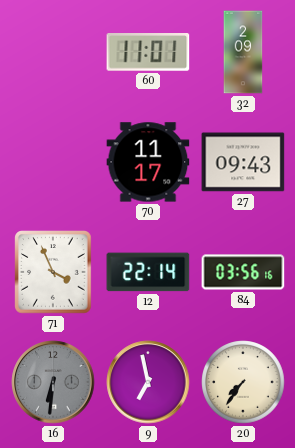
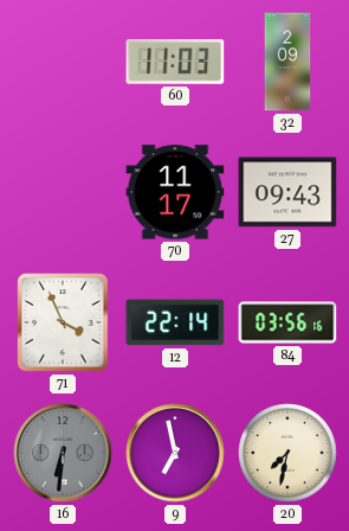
60: 11:01 -> 11:03
20: 7:36 -> 7:32
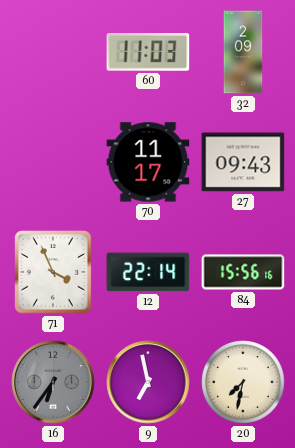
84: 03:56 -> 15:56
16: 6:31 -> 6:36
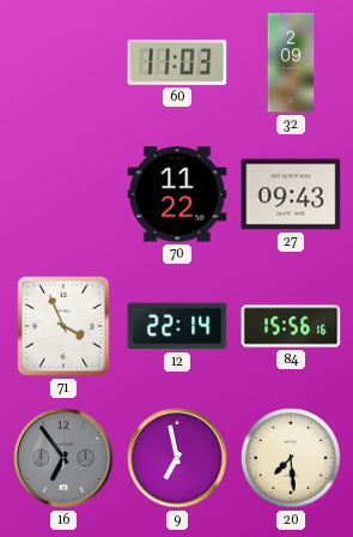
70: 11:17 -> 11:22
16: 6:36 -> 6:54
20: 7:32 -> 7:29
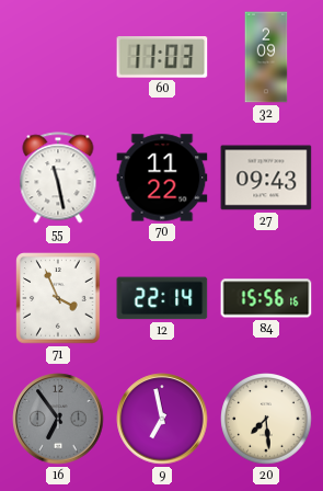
55: none -> 11:28
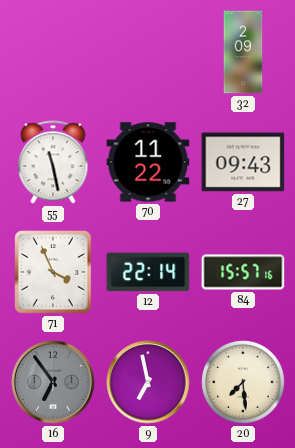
60: 11:03 -> none
84: 15:56 -> 15:57
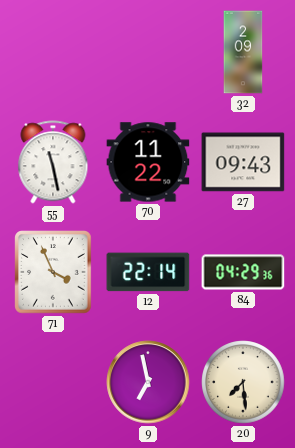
84: 15:57 -> 04:29
16: 6:54 -> none
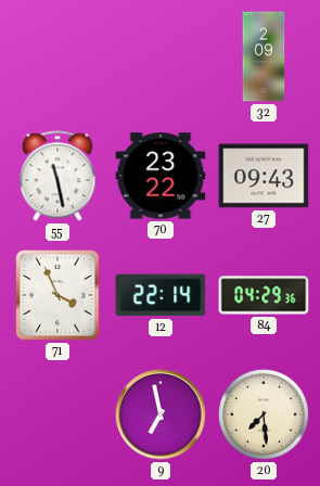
70: 11:22 -> 23:22
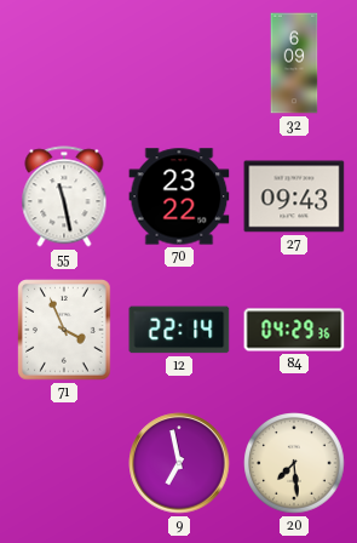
32: 2:09 -> 6:09
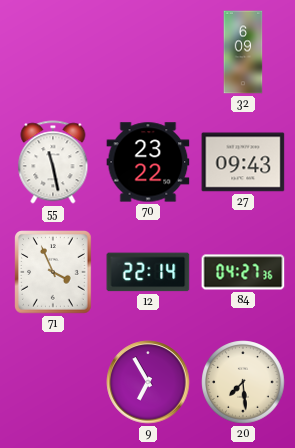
84: 04:29 -> 04:27
9: 6:58 -> 6:55
